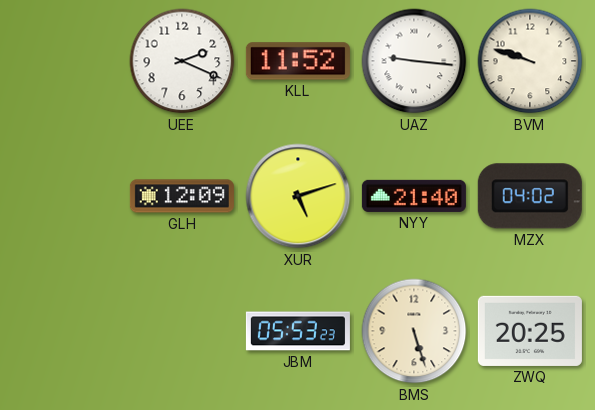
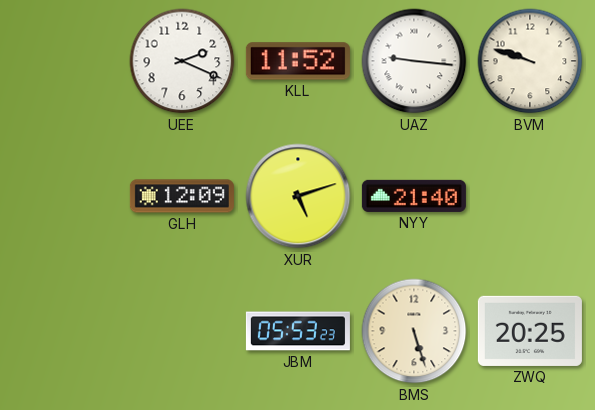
MZX: 04:02 -> none
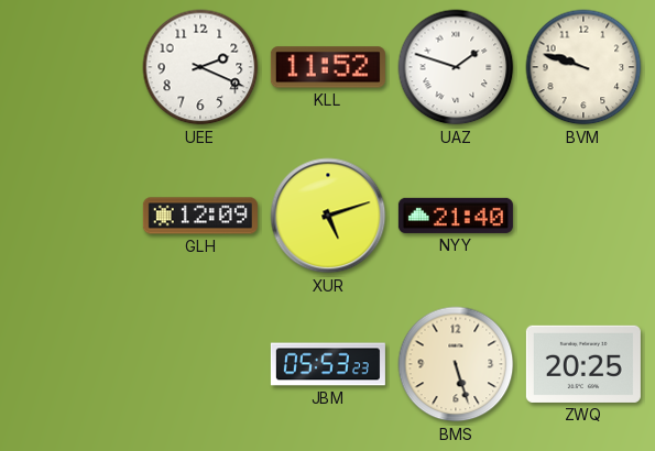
UAZ: 9:16 -> 1:48
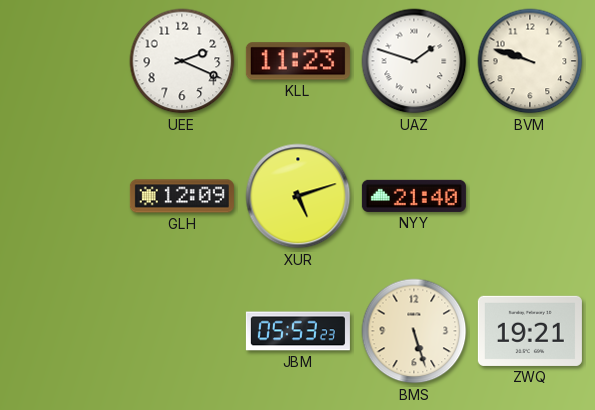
KLL: 11:52 -> 11:23
ZWQ: 20:25 -> 19:21
